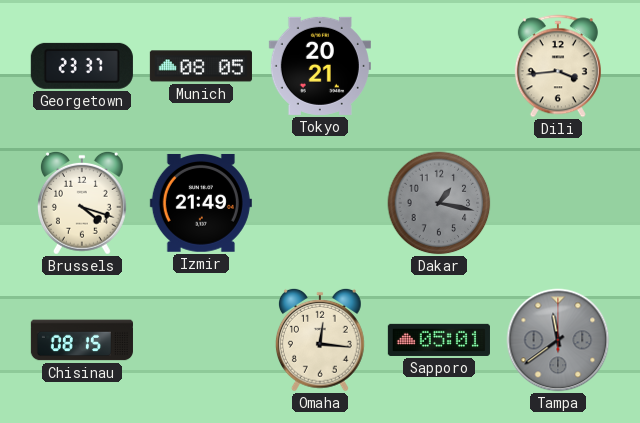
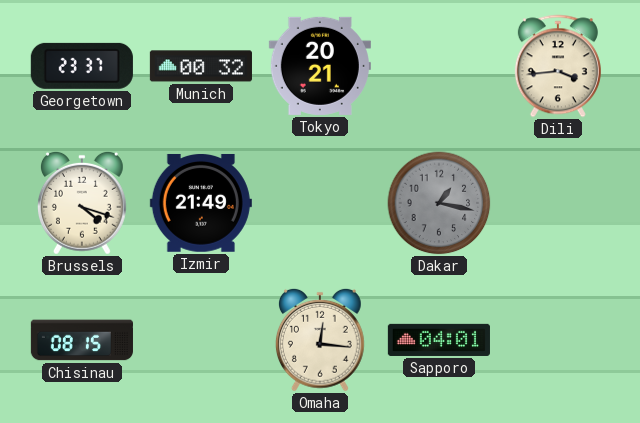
Munich: 08:05 -> 00:32
Sapporo: 05:01 -> 04:01
Tampa: 11:39 -> none
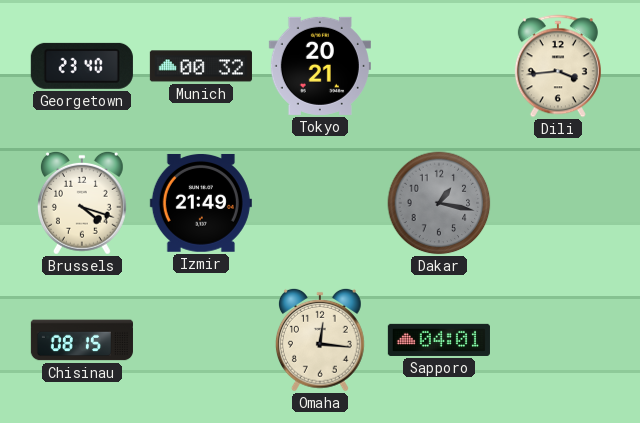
Georgetown: 23:37 -> 23:40
